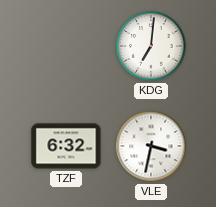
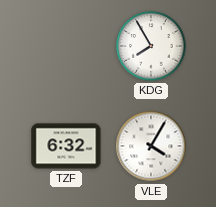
KDG: 7:01 -> 7:55
VLE: 3:32 -> 4:05
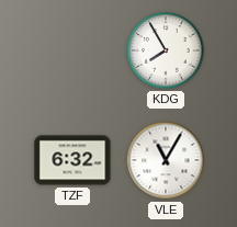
VLE: 4:05 -> 11:05
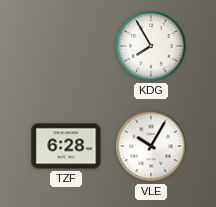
TZF: 6:32 -> 6:28
VLE: 11:05 -> 10:05
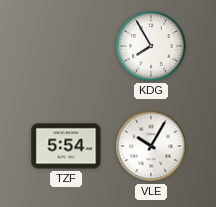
TZF: 6:28 -> 5:54
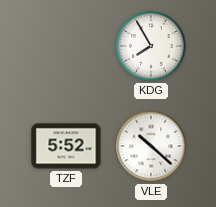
TZF: 5:54 -> 5:52
VLE: 10:05 -> 10:22
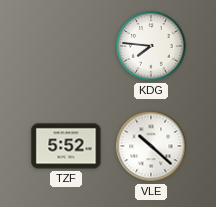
KDG: 7:55 -> 7:46
